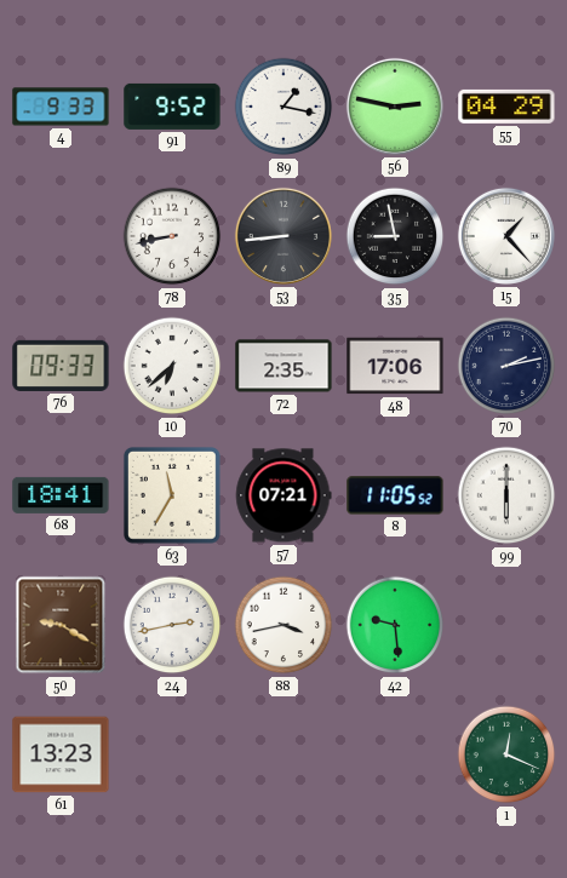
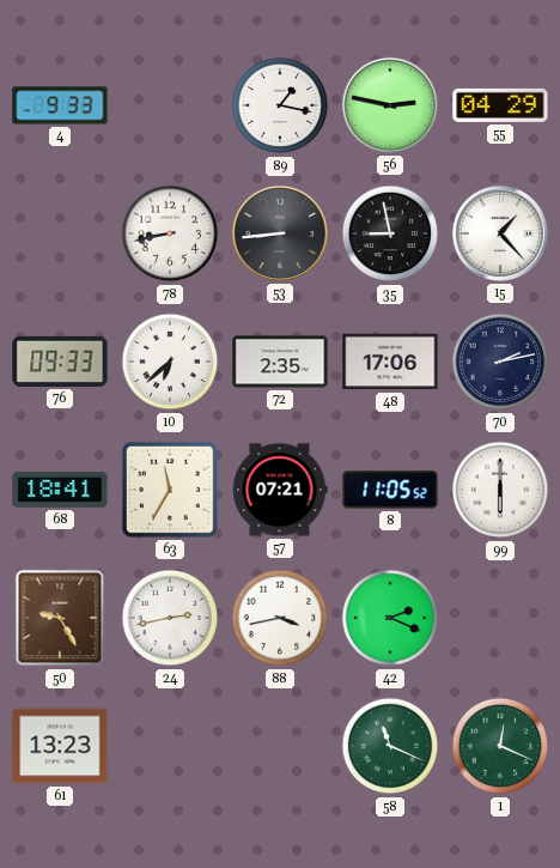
91: 9:52 -> none
50: 9:20 -> 9:25
42: 9:29 -> 2:19
58: none -> 11:19
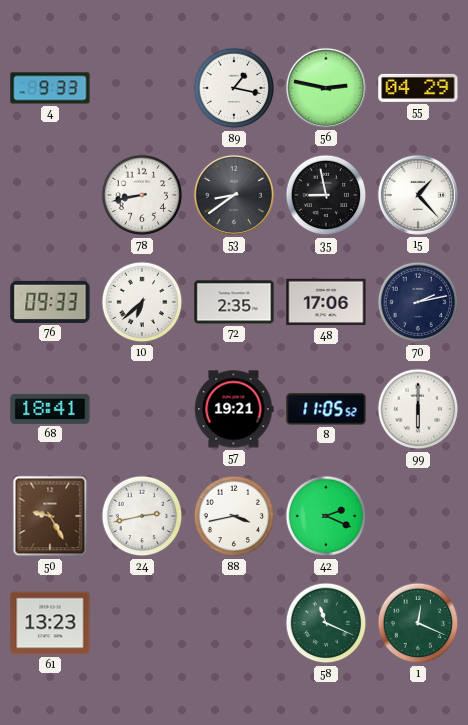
53: 8:44 -> 8:39
63: 11:35 -> none
57: 07:21 -> 19:21
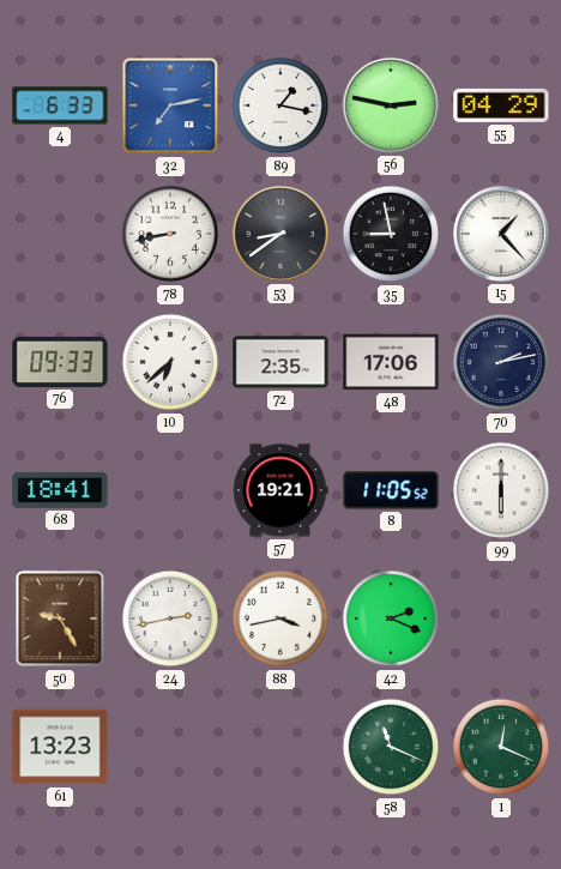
4: 9:33 -> 6:33
32: none -> 7:13
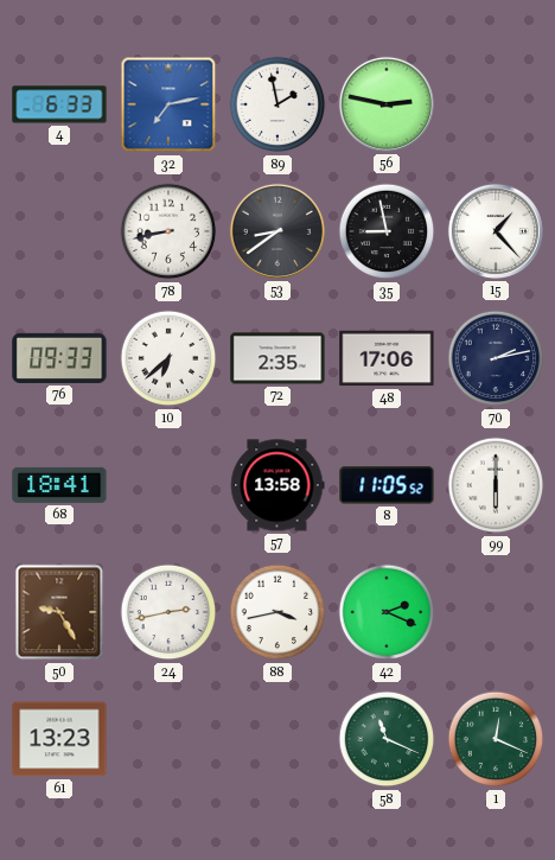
89: 1:17 -> 1:58
55: 04:29 -> none
57: 19:21 -> 13:58
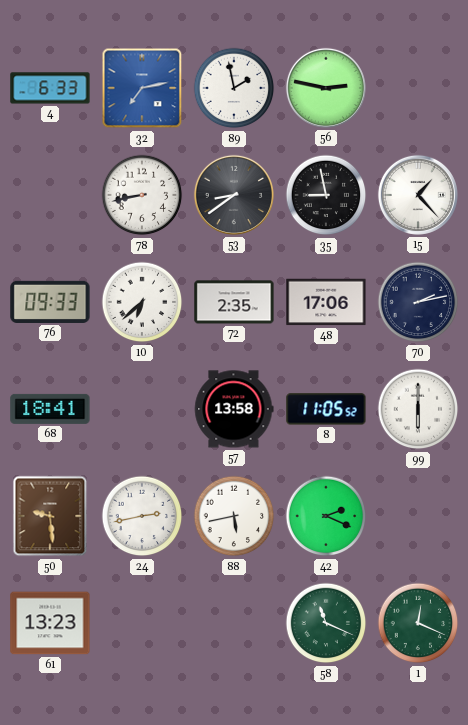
50: 9:25 -> 9:29
88: 3:43 -> 5:43
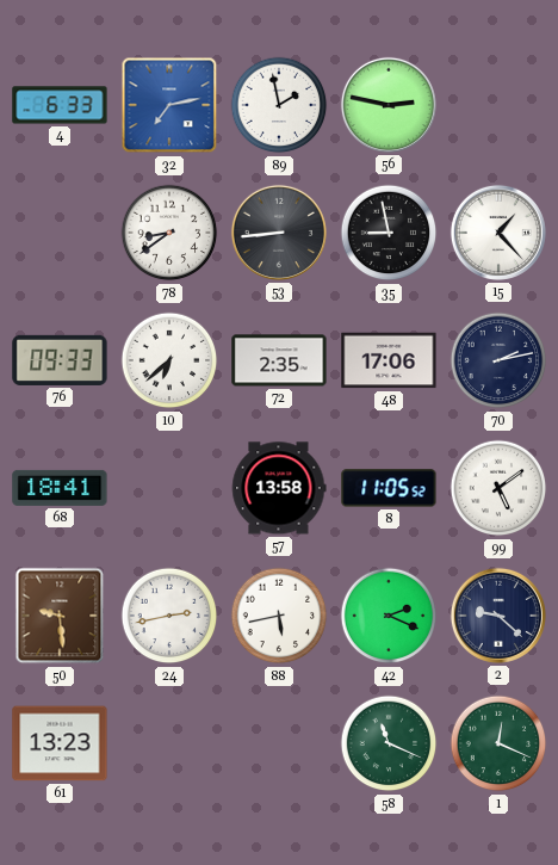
78: 8:43 -> 8:39
53: 8:39 -> 8:44
99: 6:00 -> 5:09
2: none -> 9:22
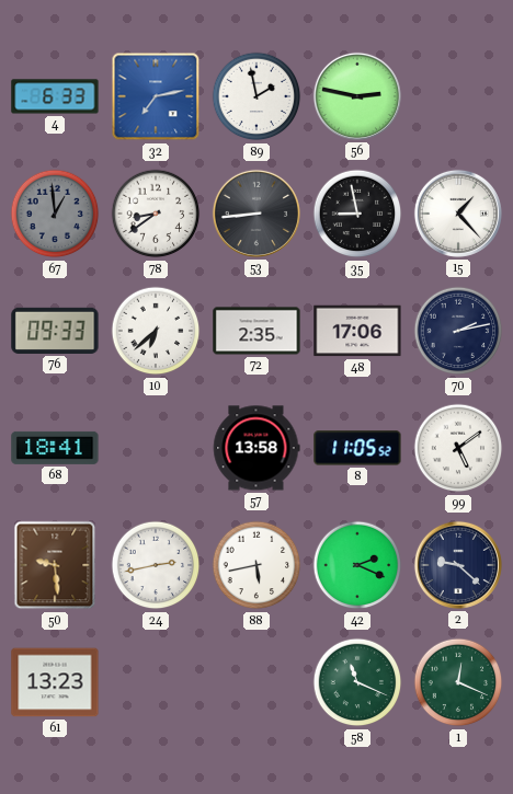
67: none -> 12:59
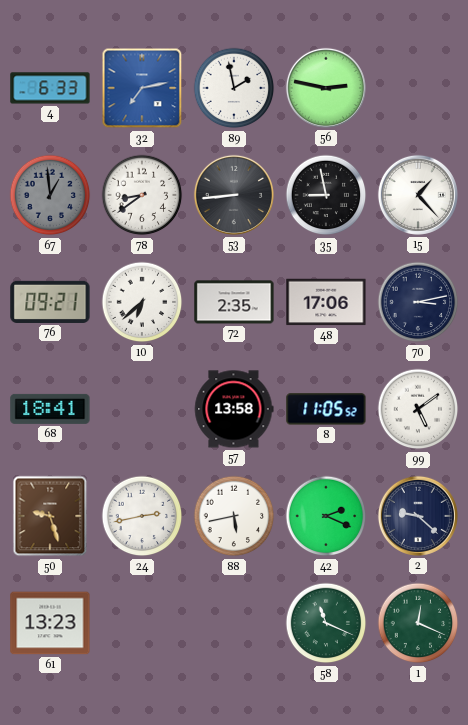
76: 09:33 -> 09:21
70: 2:13 -> 3:13
50: 9:29 -> 9:27
